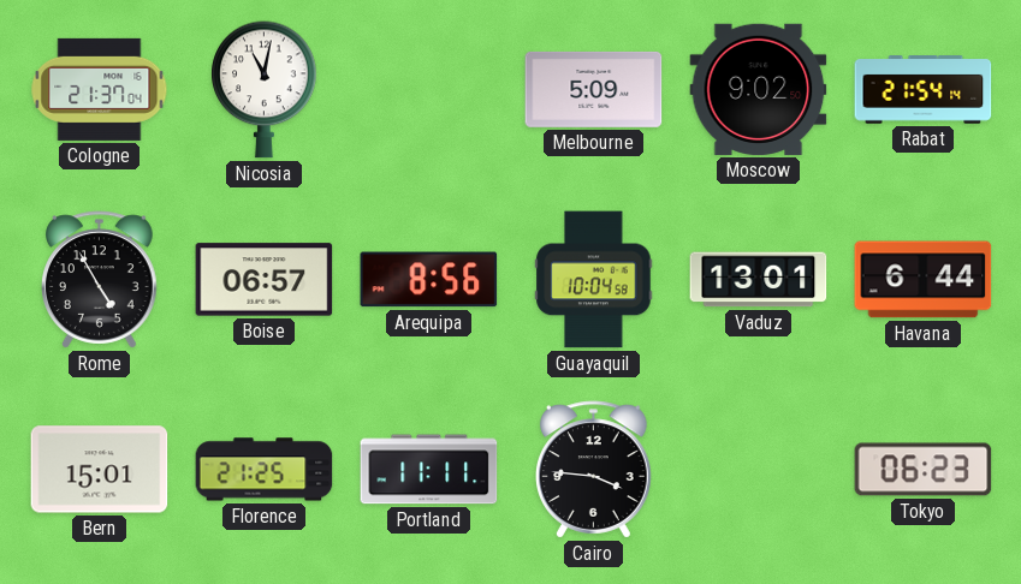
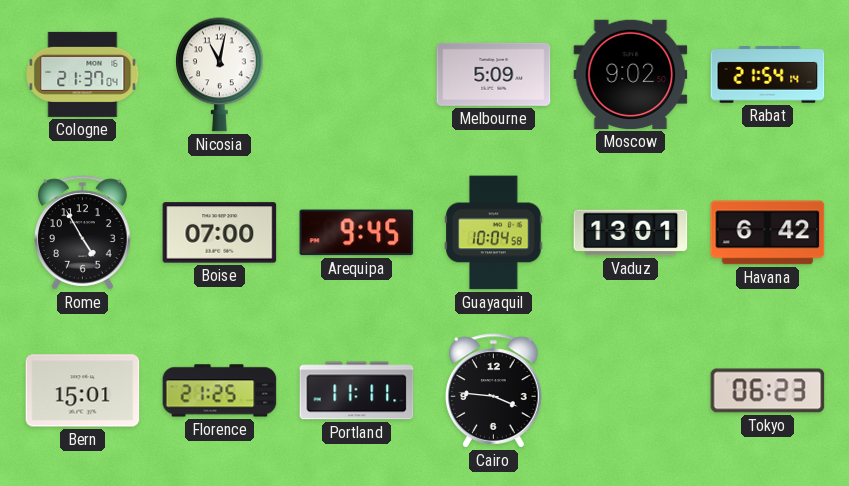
Boise: 06:57 -> 07:00
Arequipa: 8:56 -> 9:45
Havana: 6:44 -> 6:42
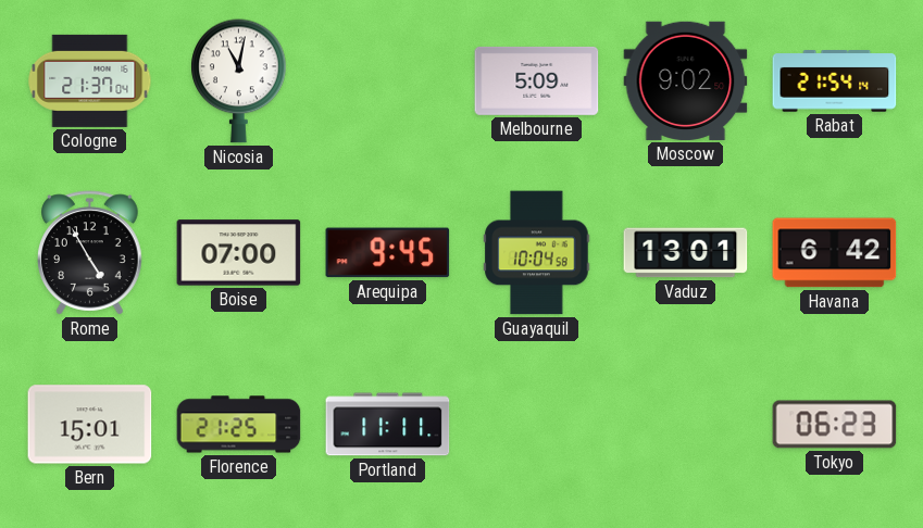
Cairo: 3:46 -> none
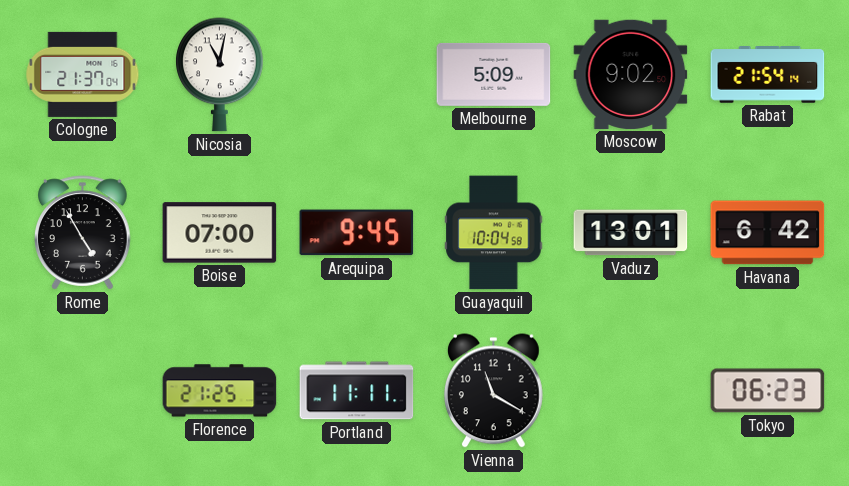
Bern: 15:01 -> none
Vienna: none -> 11:20
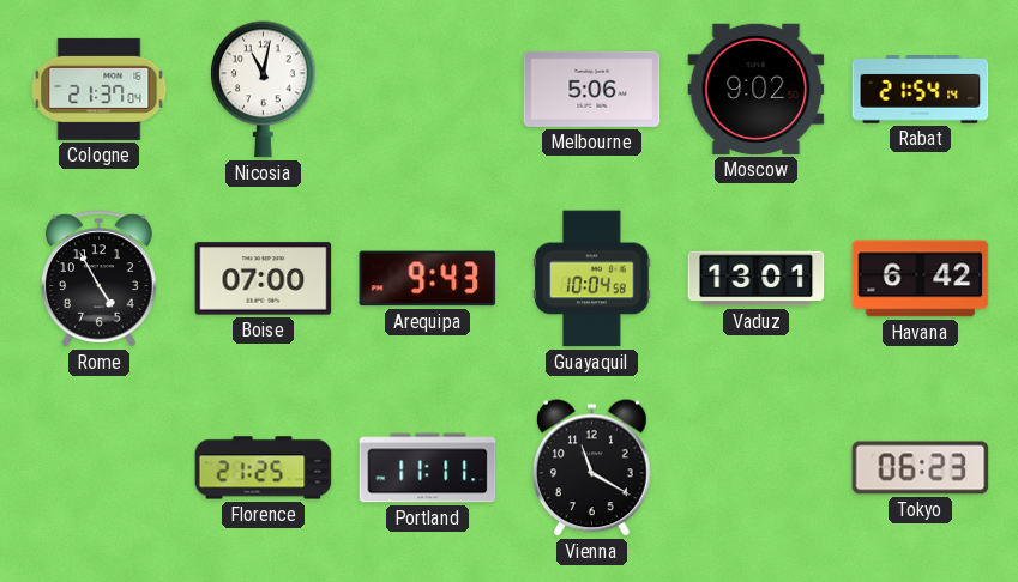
Melbourne: 5:09 -> 5:06
Arequipa: 9:45 -> 9:43
